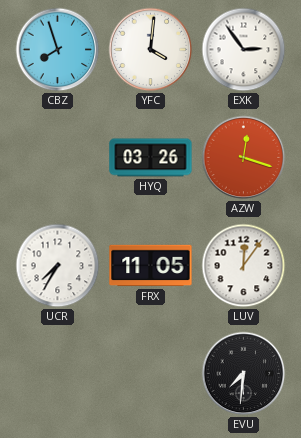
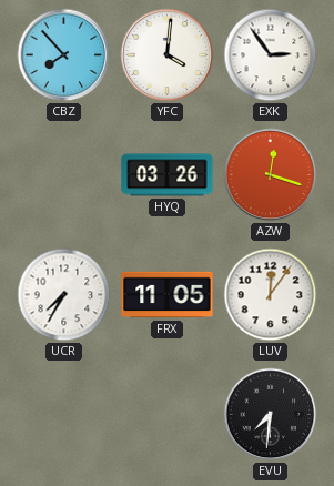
CBZ: 7:57 -> 7:53
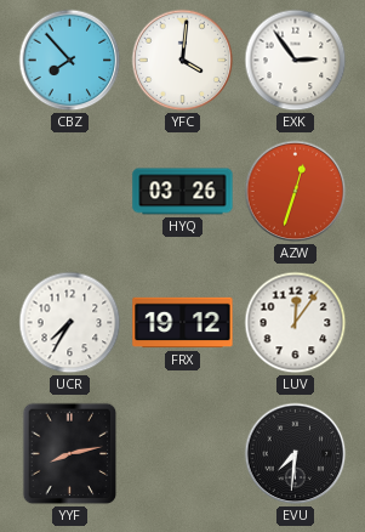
AZW: 12:18 -> 12:33
FRX: 11:05 -> 19:12
YYF: none -> 8:13
